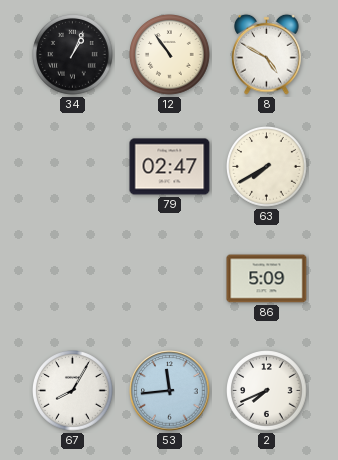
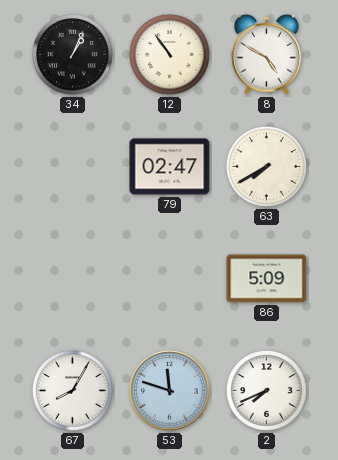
53: 11:44 -> 11:48
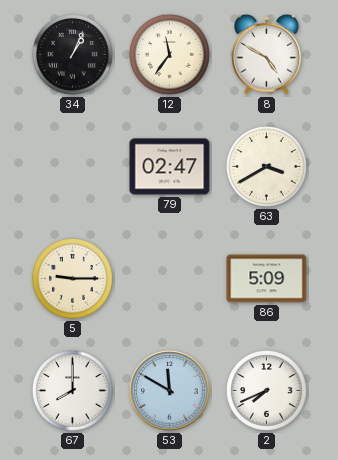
12: 10:54 -> 11:36
63: 7:40 -> 3:40
5: none -> 9:15
67: 8:05 -> 8:00
53: 11:48 -> 11:50
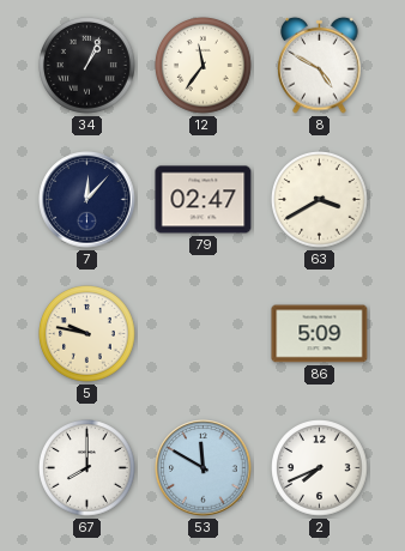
7: none -> 12:07
5: 9:15 -> 9:47
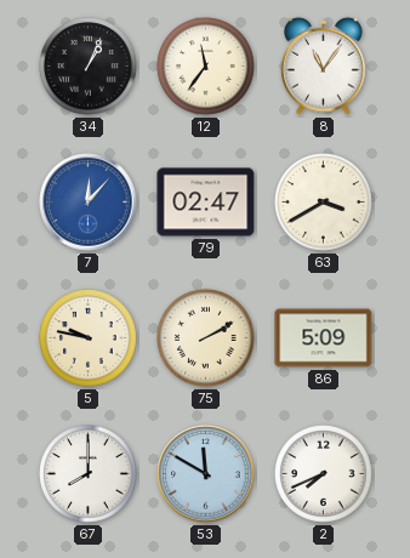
8: 4:50 -> 11:06
7 dial: navy -> blue
75: none -> 2:10
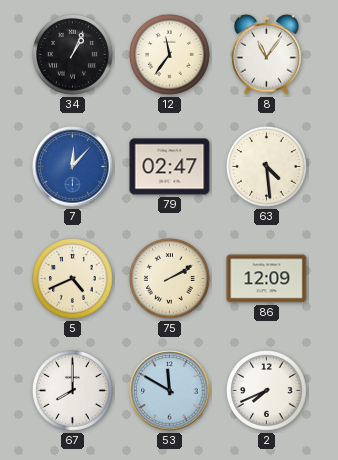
63: 3:40 -> 4:29
5: 9:47 -> 4:41
86: 5:09 -> 12:09
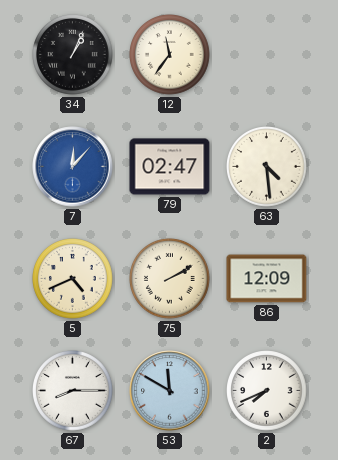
8: 11:06 -> none
67: 8:00 -> 8:15
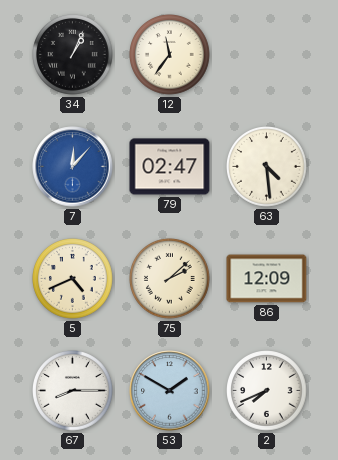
75: 2:10 -> 2:08
53: 11:50 -> 1:50
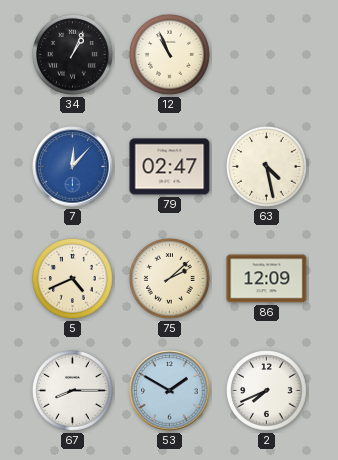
12: 11:36 -> 10:56
63: 4:29 -> 4:28
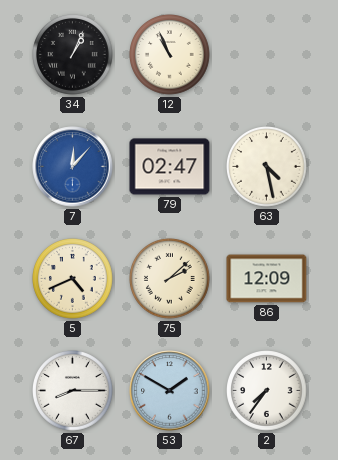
2: 7:41 -> 7:36
